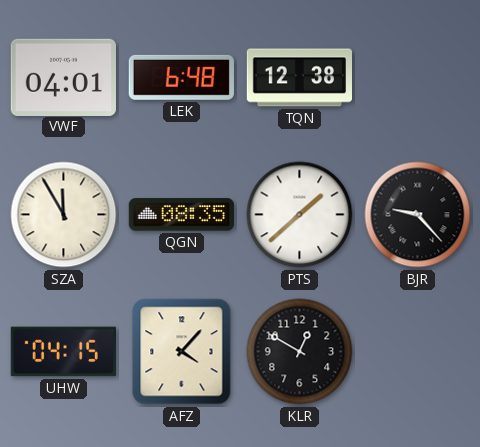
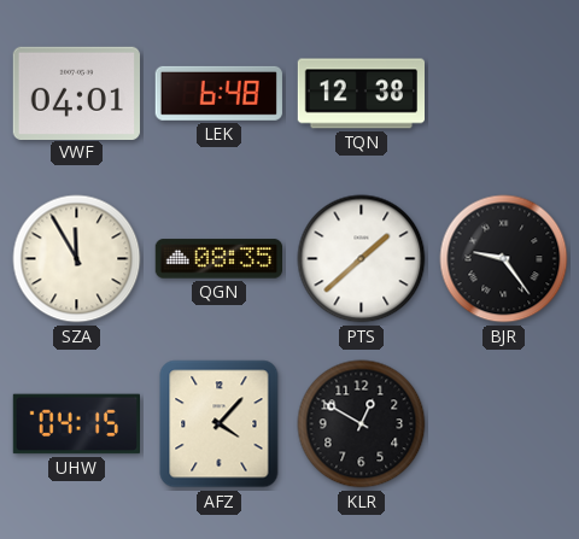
BJR: 9:23 -> 9:24
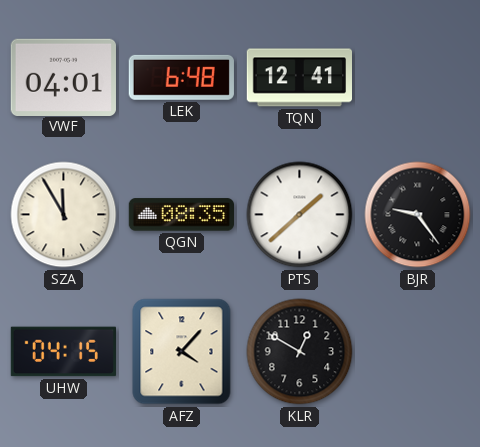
TQN: 12:38 -> 12:41
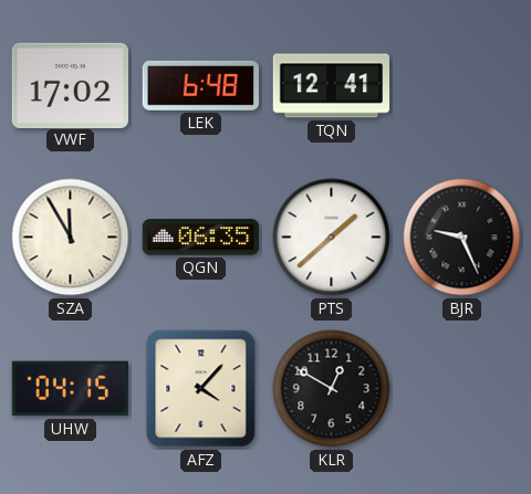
VWF: 04:01 -> 17:02
QGN: 08:35 -> 06:35
BJR: 9:24 -> 9:26
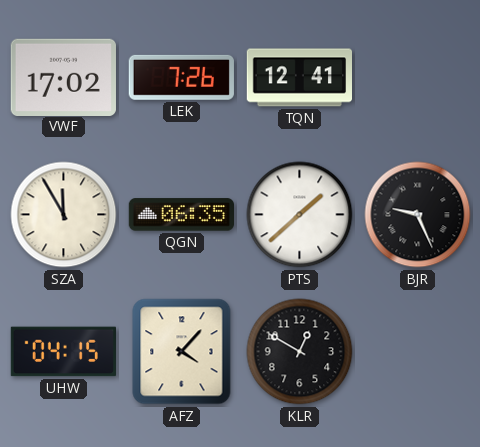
LEK: 6:48 -> 7:26
